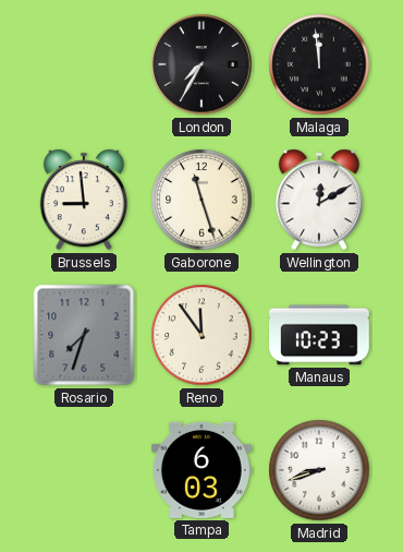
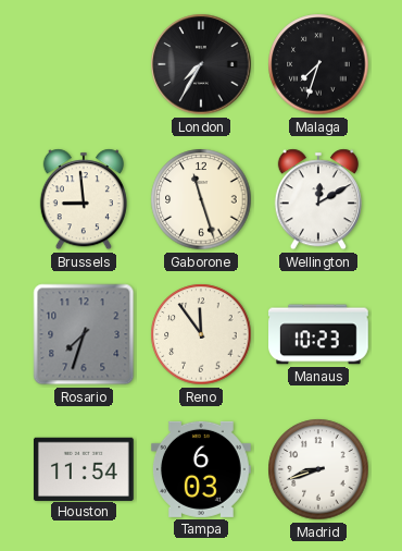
Malaga: 11:59 -> 7:33
Houston: none -> 11:54
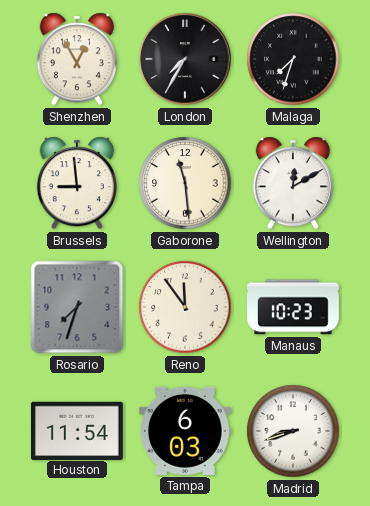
Shenzhen: none -> 12:55
Gaborone: 11:27 -> 11:29
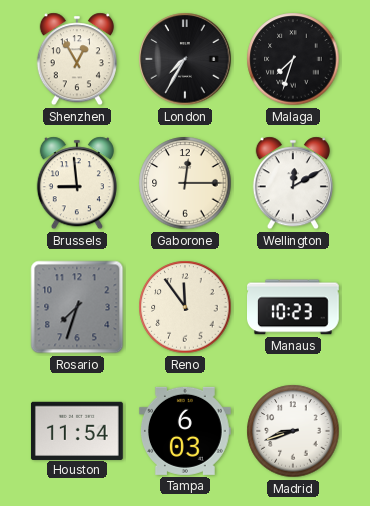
Gaborone: 11:29 -> 12:15
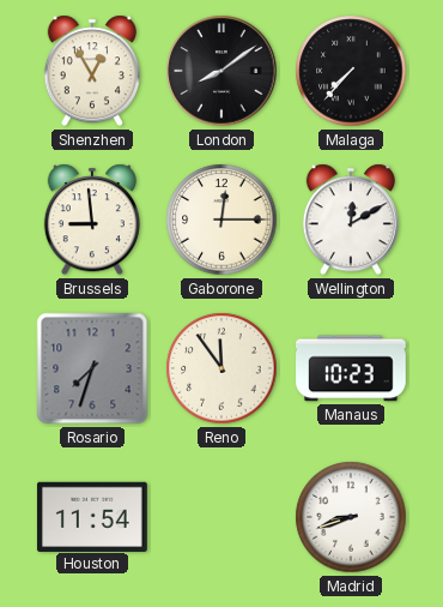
London: 7:35 -> 8:09
Malaga: 7:33 -> 7:37
Tampa: 6:03 -> none
